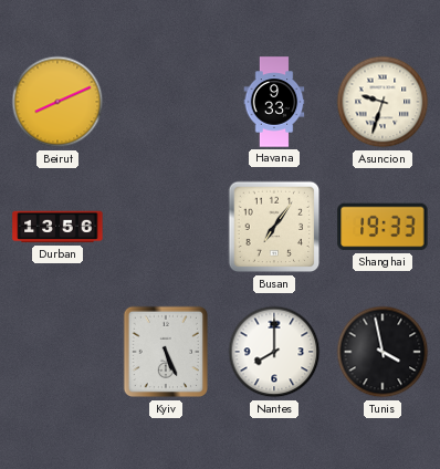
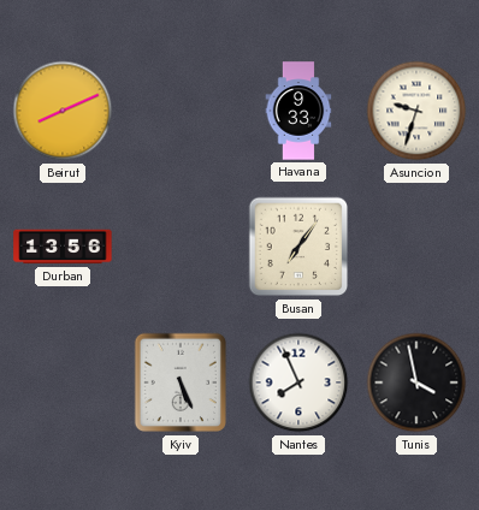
Shanghai: 19:33 -> none
Nantes: 8:00 -> 7:56
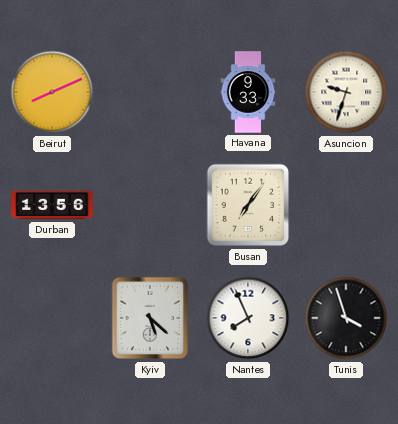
Kyiv: 5:26 -> 5:22
Tunis: 3:58 -> 3:57
